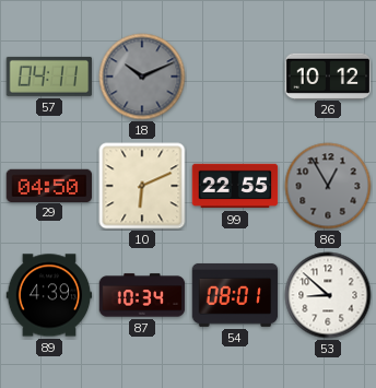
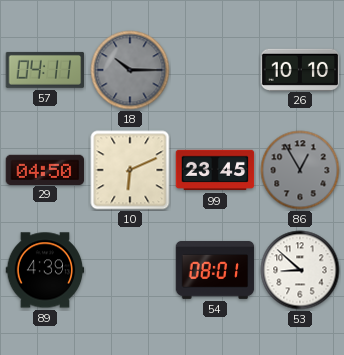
18: 10:11 -> 10:15
26: 10:12 -> 10:10
99: 22:55 -> 23:45
87: 10:34 -> none
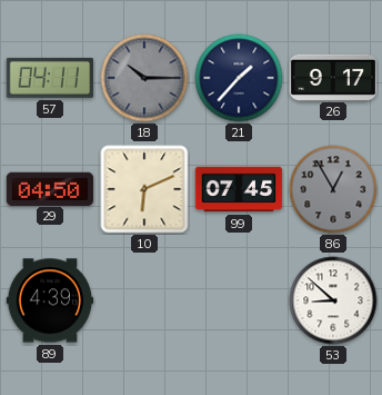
21: none -> 1:37
26: 10:10 -> 9:17
99: 23:45 -> 07:45
54: 08:01 -> none
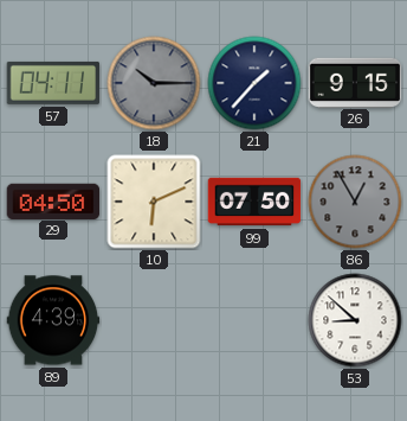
26: 9:17 -> 9:15
99: 07:45 -> 07:50
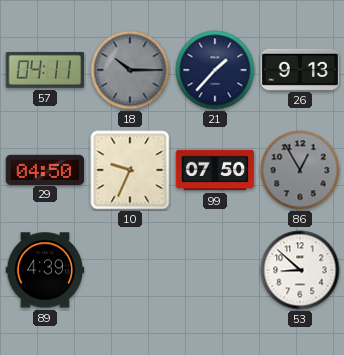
26: 9:15 -> 9:13
10: 6:11 -> 9:34
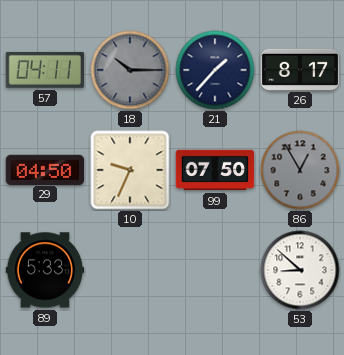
26: 9:13 -> 8:17
89: 4:39 -> 5:33
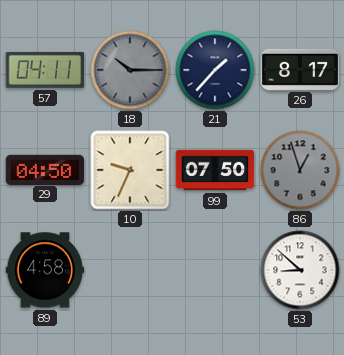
86: 12:55 -> 12:57
89: 5:33 -> 4:58
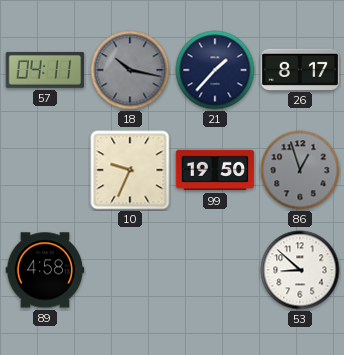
18: 10:15 -> 10:17
29: 04:50 -> none
99: 07:50 -> 19:50
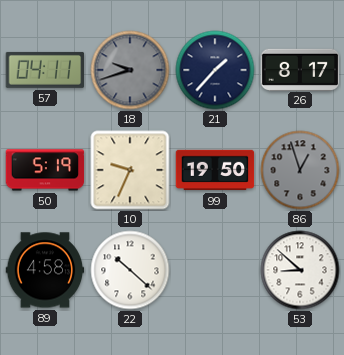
18: 10:17 -> 9:42
50: none -> 5:19
22: none -> 10:22
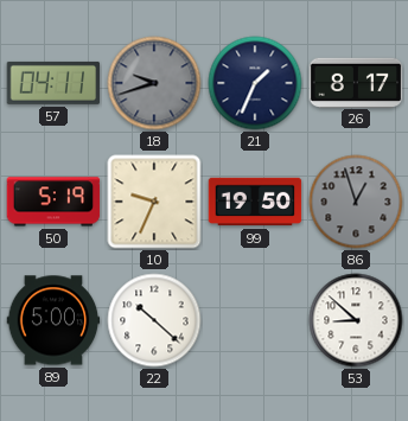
21: 1:37 -> 1:34
89: 4:58 -> 5:00
